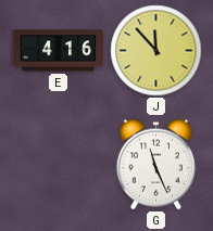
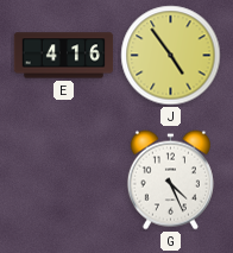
J: 11:53 -> 4:54
G: 11:26 -> 4:26
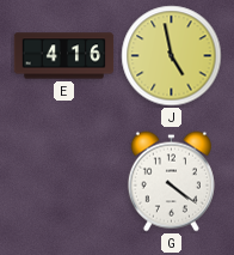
J: 4:54 -> 4:58
G: 4:26 -> 4:21
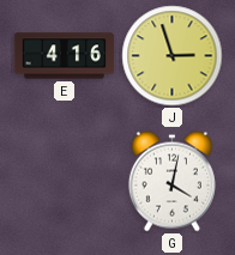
J: 4:58 -> 2:57
G: 4:21 -> 4:02
